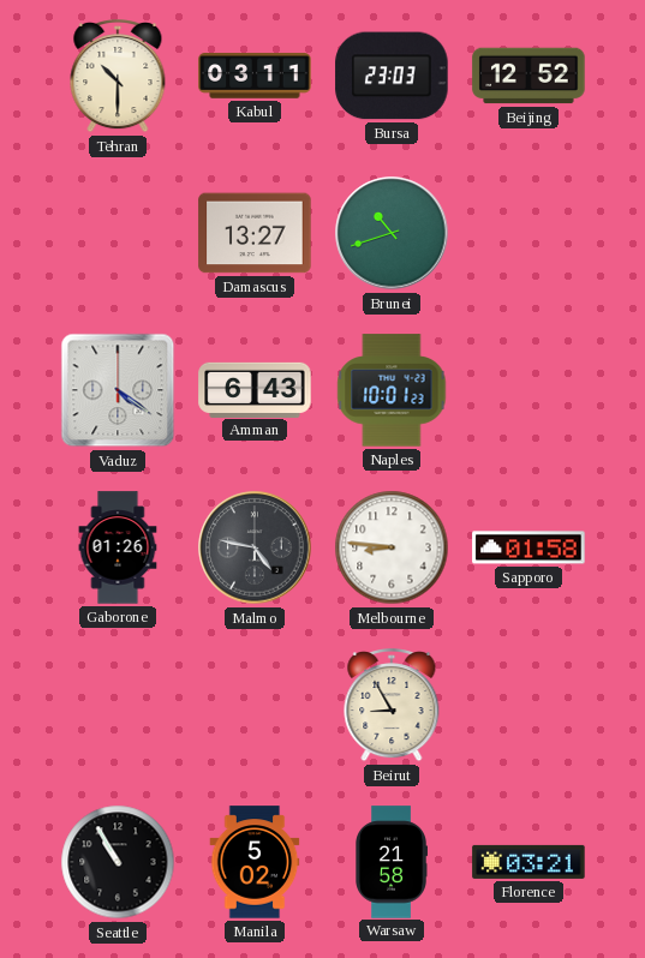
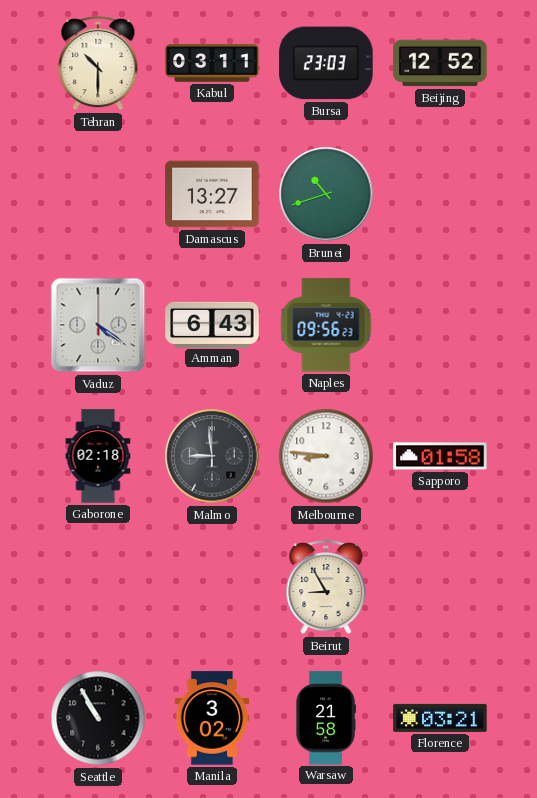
Naples: 10:01 -> 09:56
Gaborone: 01:26 -> 02:18
Malmo: 4:47 -> 8:59
Manila: 5:02 -> 3:02
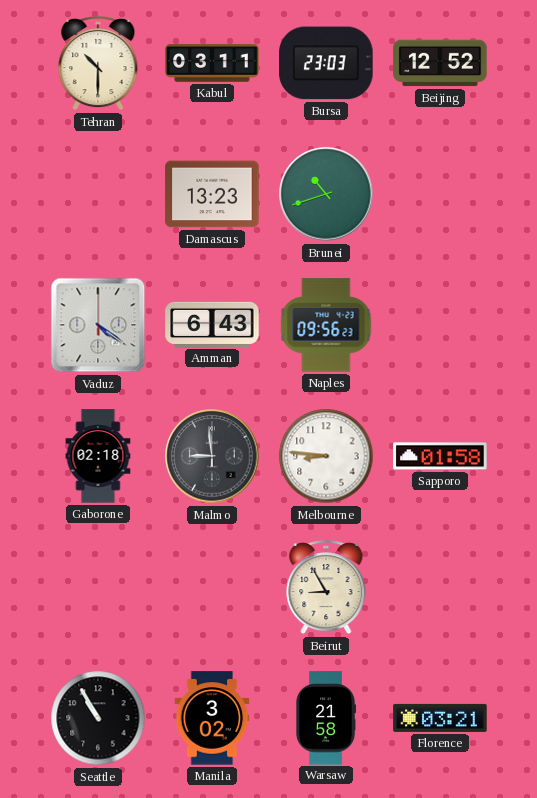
Damascus: 13:27 -> 13:23
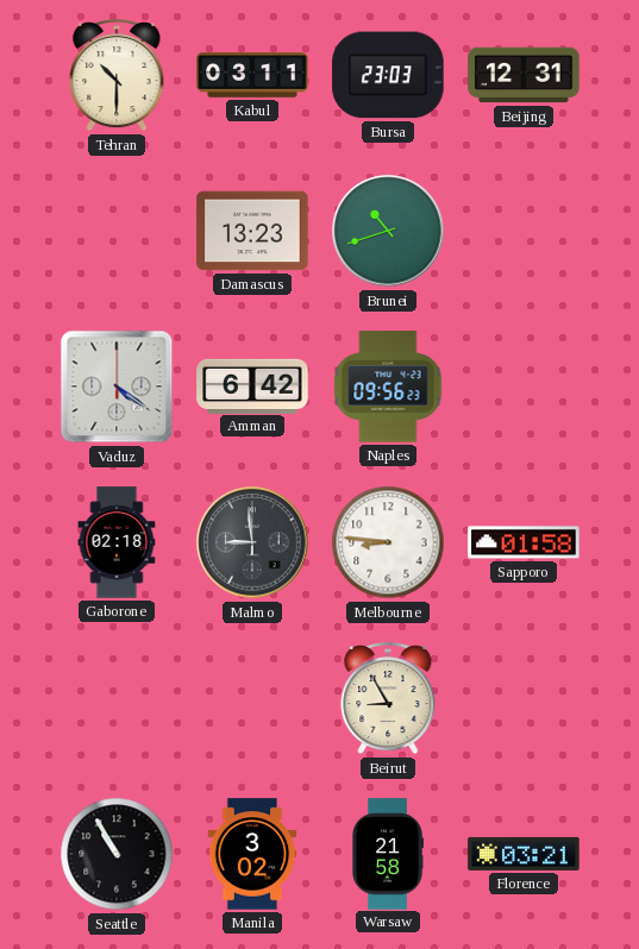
Beijing: 12:52 -> 12:31
Amman: 6:43 -> 6:42
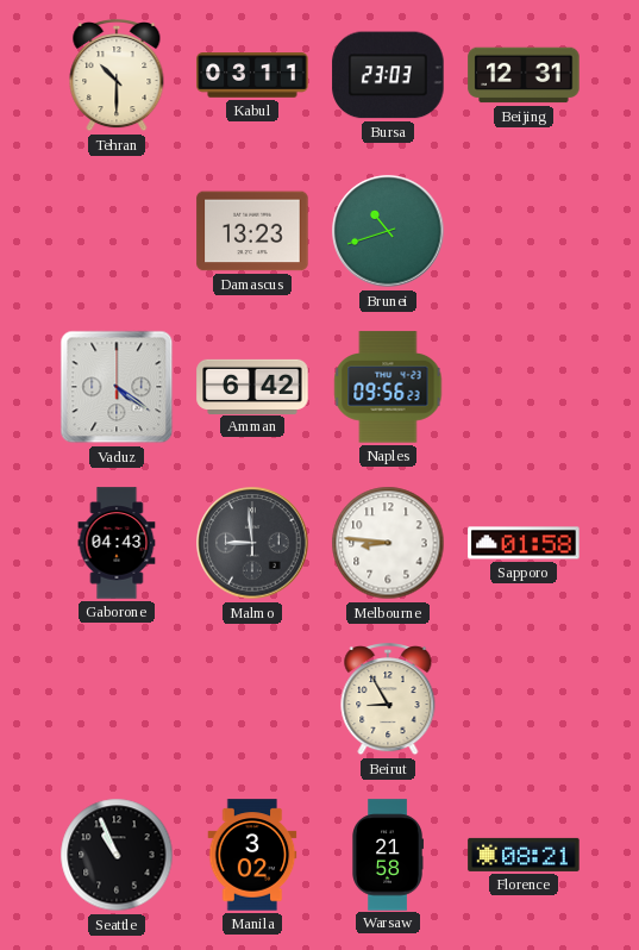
Gaborone: 02:18 -> 04:43
Seattle: 10:55 -> 10:56
Florence: 03:21 -> 08:21
